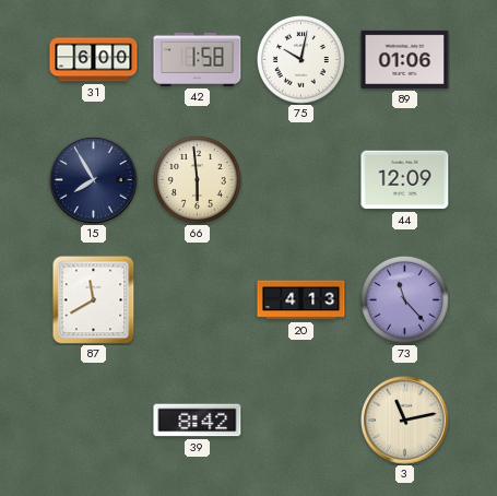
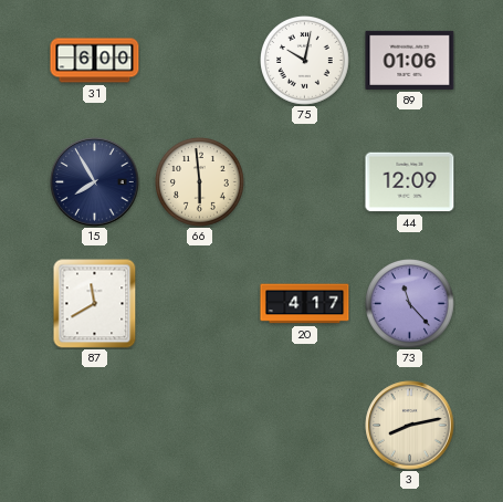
42: 1:58 -> none
20: 4:13 -> 4:17
39: 8:42 -> none
3: 11:13 -> 8:13
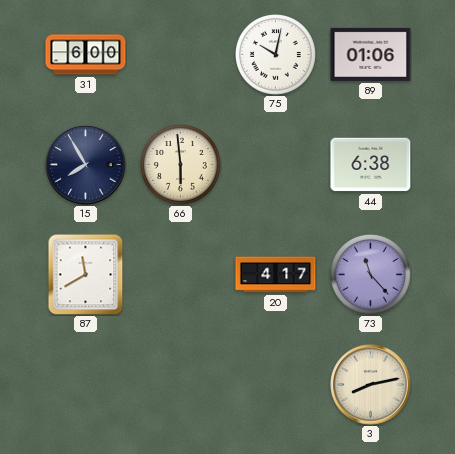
44: 12:09 -> 6:38
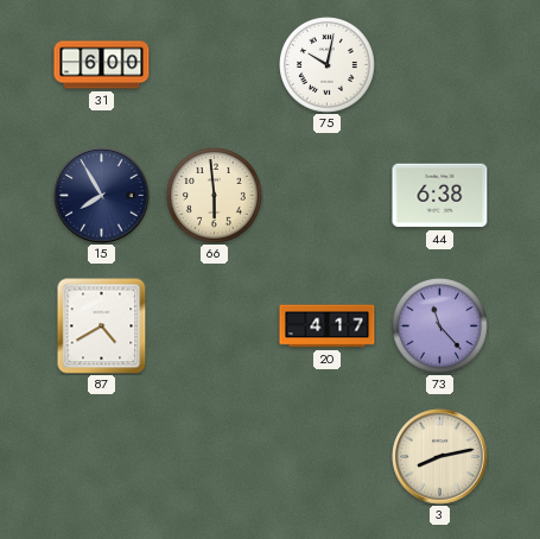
89: 01:06 -> none
87: 11:40 -> 4:40
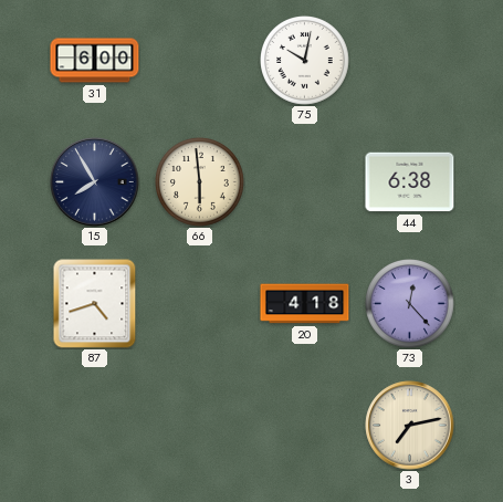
87: 4:40 -> 4:42
20: 4:17 -> 4:18
73: 11:23 -> 12:23
3: 8:13 -> 7:13
